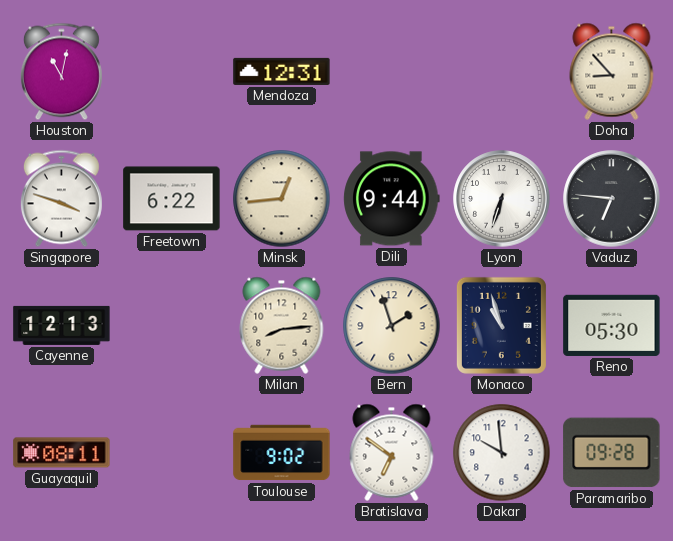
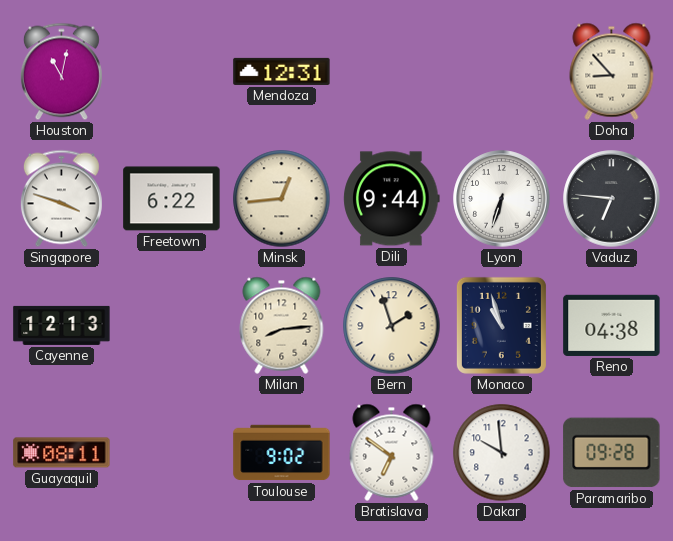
Reno: 05:30 -> 04:38
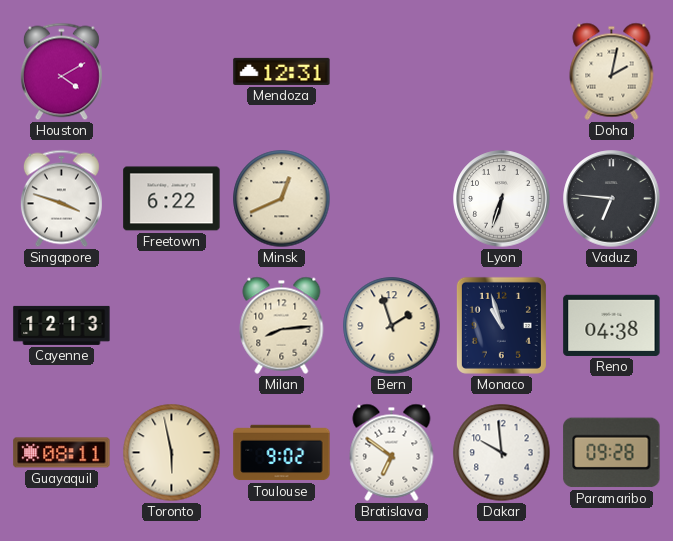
Houston: 11:02 -> 4:10
Doha: 8:53 -> 2:02
Minsk: 12:44 -> 12:41
Dili: 9:44 -> none
Toronto: none -> 5:58
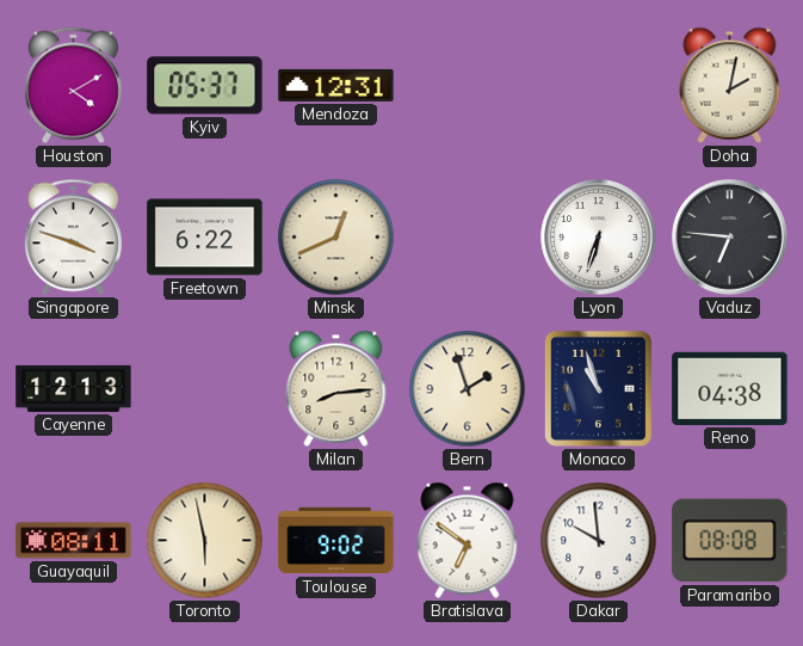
Kyiv: none -> 05:37
Paramaribo: 09:28 -> 08:08
